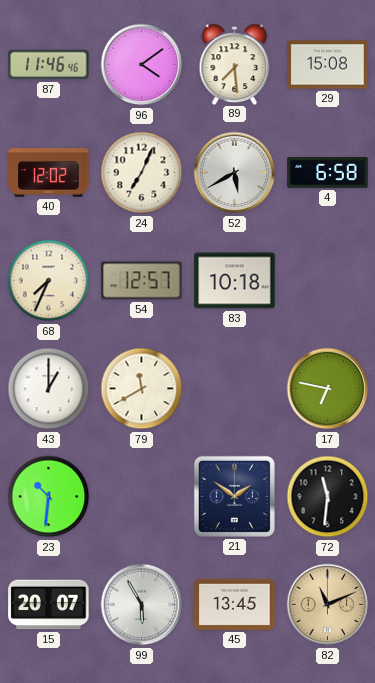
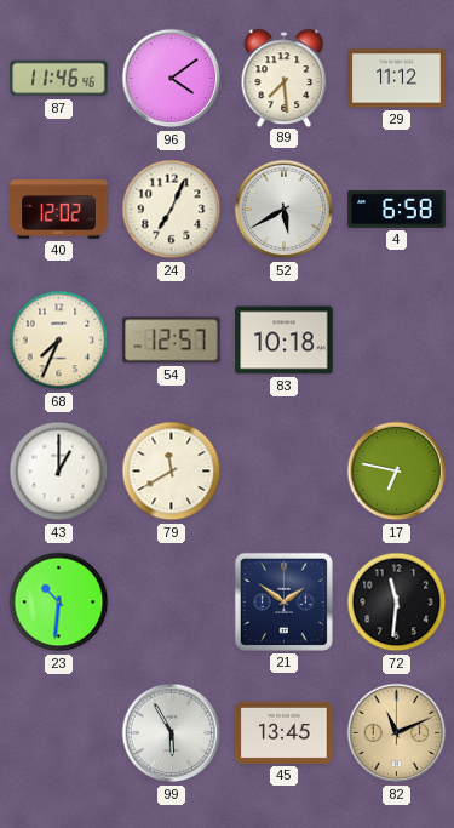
29: 15:08 -> 11:12
15: 20:07 -> none
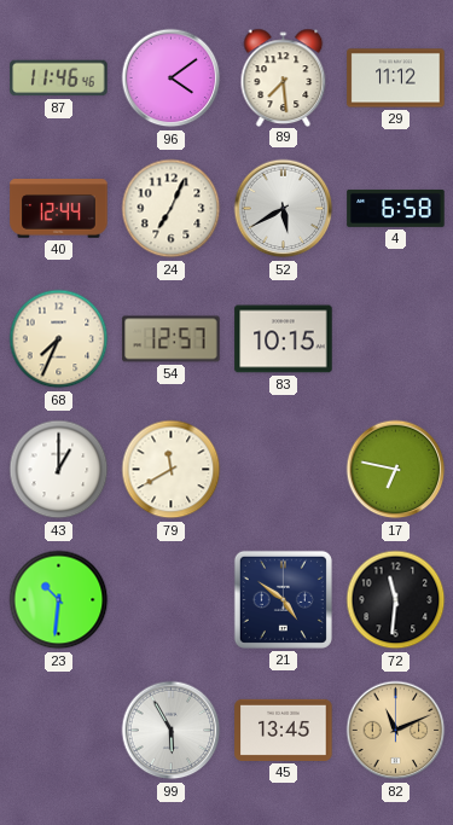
40: 12:02 -> 12:44
83: 10:18 -> 10:15
21: 1:51 -> 4:51
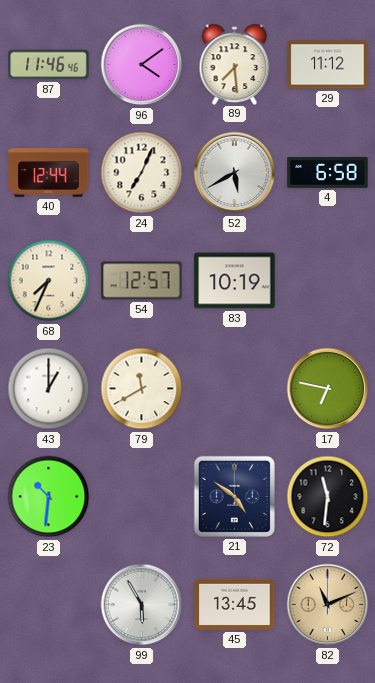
83: 10:15 -> 10:19
